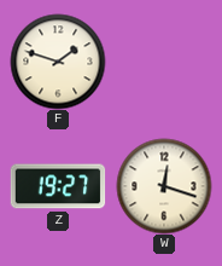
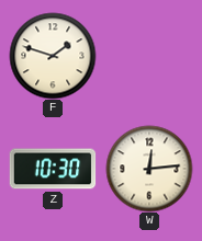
Z: 19:27 -> 10:30
W: 12:18 -> 12:14
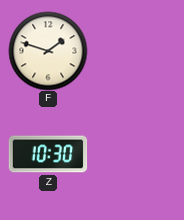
W: 12:14 -> none
